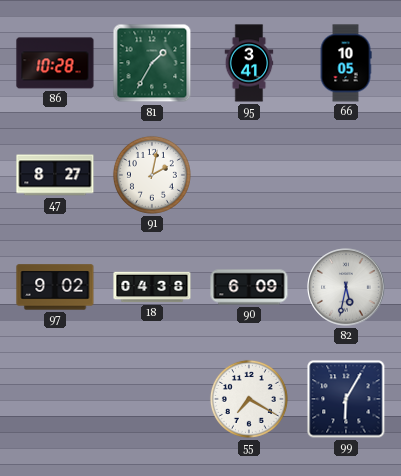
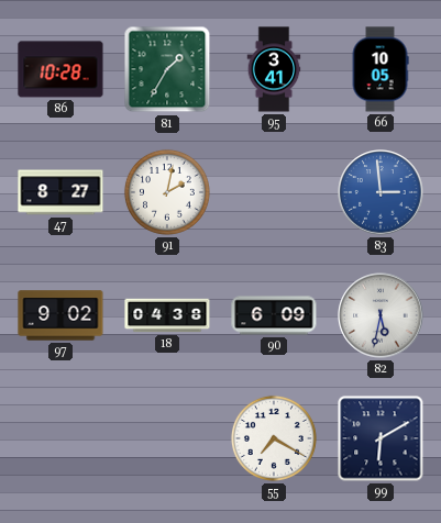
83: none -> 2:59
99: 6:05 -> 6:10
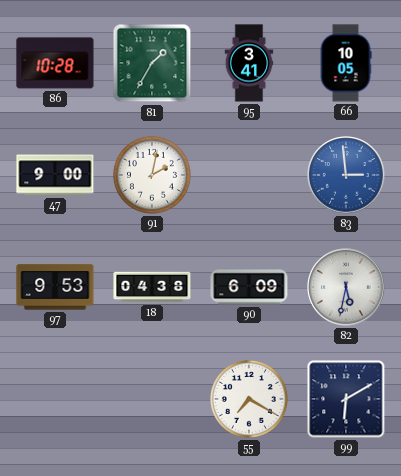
47: 8:27 -> 9:00
97: 9:02 -> 9:53
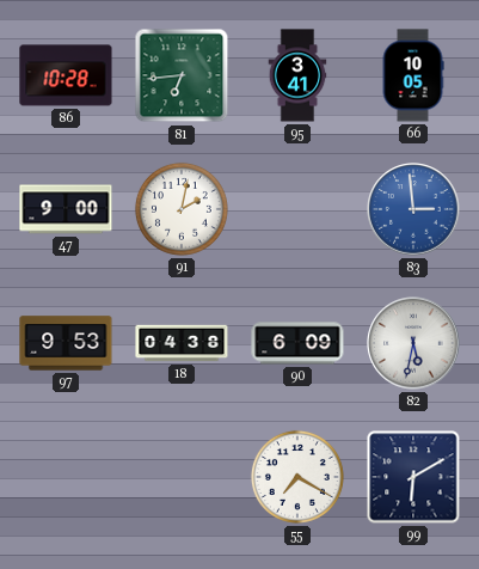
81: 1:35 -> 6:44
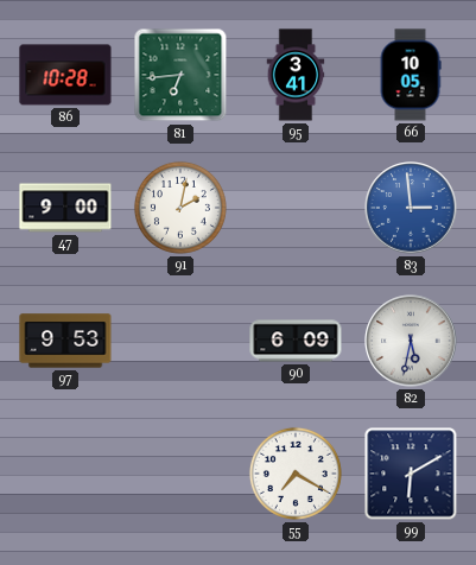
18: 04:38 -> none
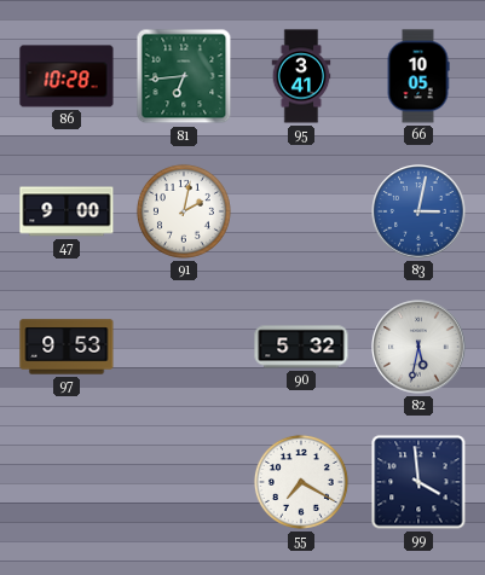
83: 2:59 -> 3:02
90: 6:09 -> 5:32
99: 6:10 -> 3:59
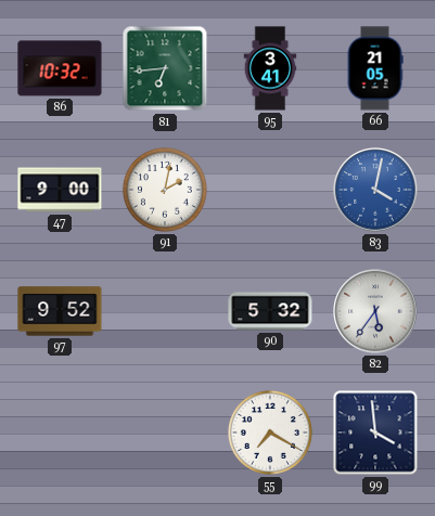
86: 10:28 -> 10:32
66: 10:05 -> 21:05
83: 3:02 -> 4:02
97: 9:53 -> 9:52
82: 5:32 -> 5:36
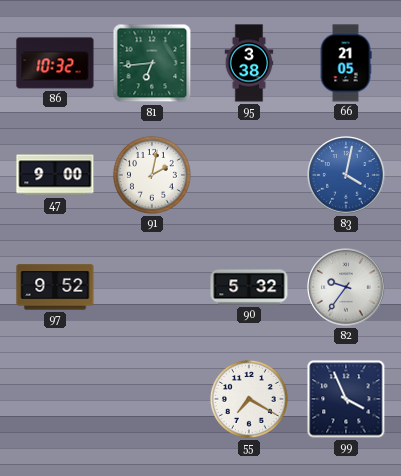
95: 3:41 -> 3:38
82: 5:36 -> 9:36
99: 3:59 -> 3:56
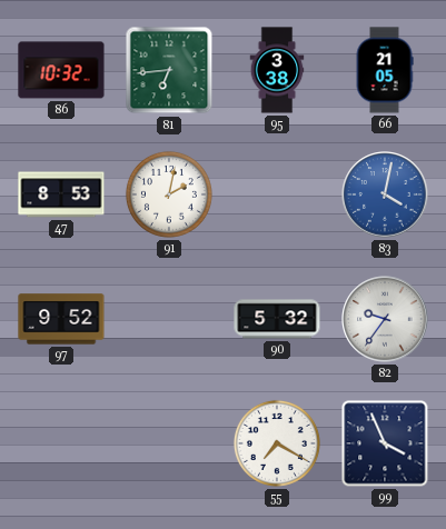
47: 9:00 -> 8:53
